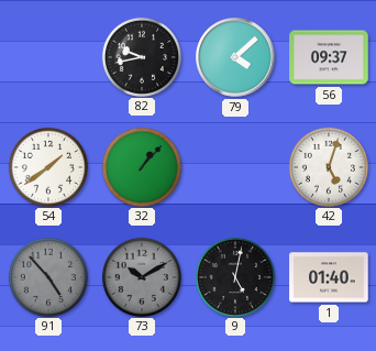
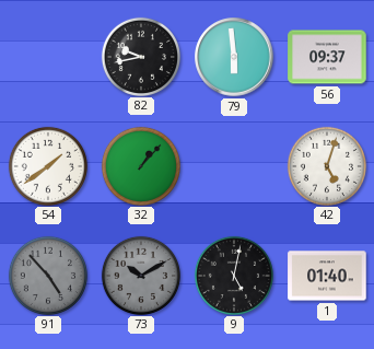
79: 4:08 -> 5:59
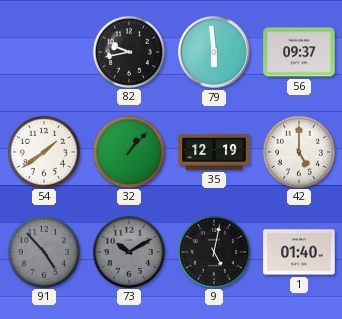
35: none -> 12:19
42: 5:03 -> 5:00
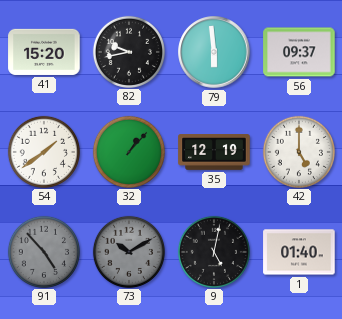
41: none -> 15:20
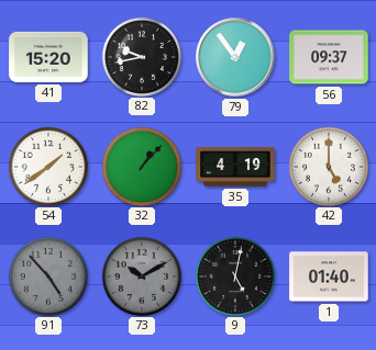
79: 5:59 -> 12:54
35: 12:19 -> 4:19
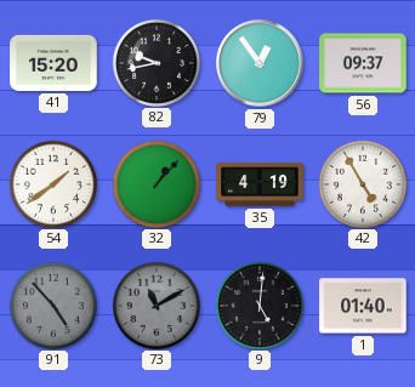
42: 5:00 -> 4:55
73: 10:10 -> 11:10
9: 5:02 -> 5:01
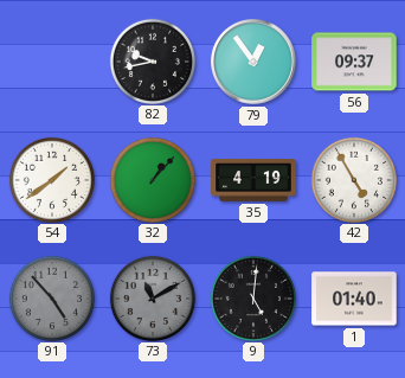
41: 15:20 -> none
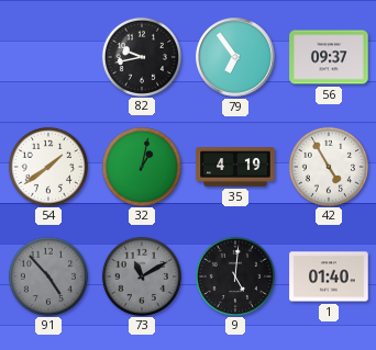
79: 12:54 -> 6:54
32: 1:07 -> 1:02
